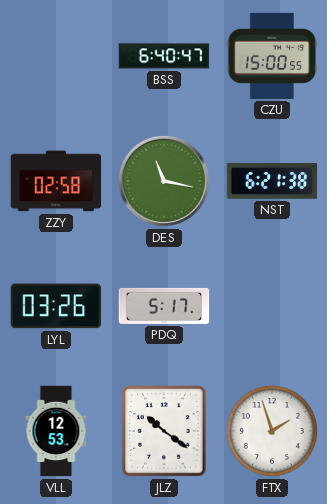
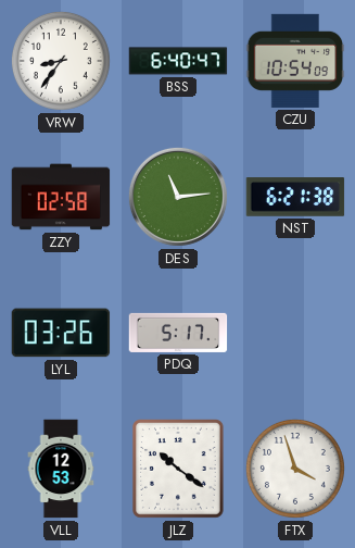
VRW: none -> 8:36
CZU: 15:00 -> 10:54
DES: 11:17 -> 11:14
FTX: 1:57 -> 3:57
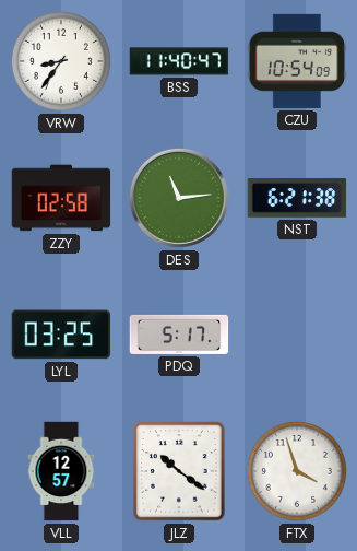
BSS: 6:40 -> 11:40
LYL: 03:26 -> 03:25
VLL: 12:53 -> 12:57
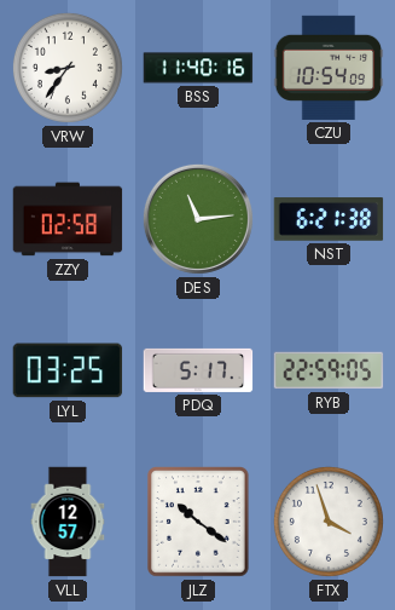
BSS: 11:40:47 -> 11:40:16
RYB: none -> 22:59
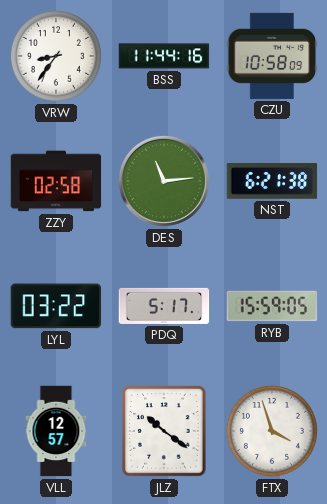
BSS: 11:40 -> 11:44
CZU: 10:54 -> 10:58
LYL: 03:25 -> 03:22
RYB: 22:59 -> 15:59
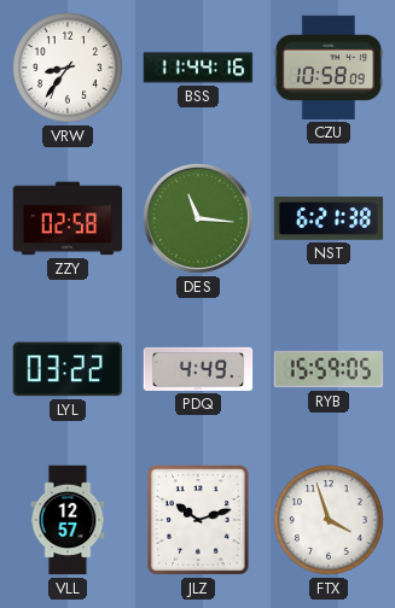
DES: 11:14 -> 11:16
PDQ: 5:17 -> 4:49
JLZ: 10:21 -> 10:12
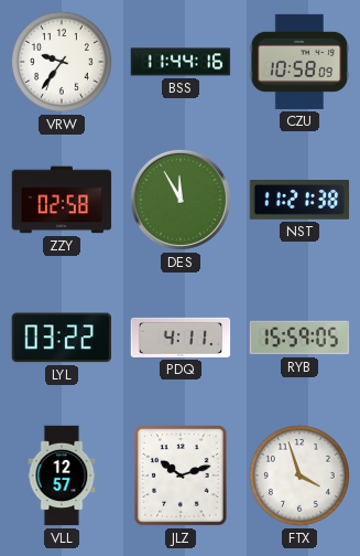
VRW: 8:36 -> 9:36
DES: 11:16 -> 11:55
NST: 6:21 -> 11:21
PDQ: 4:49 -> 4:11
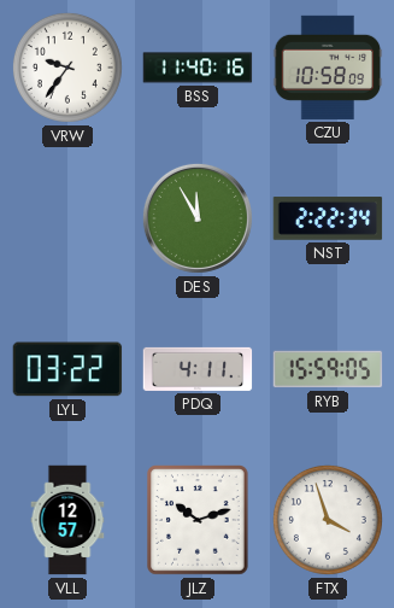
BSS: 11:44 -> 11:40
ZZY: 02:58 -> none
NST: 11:21 -> 2:22
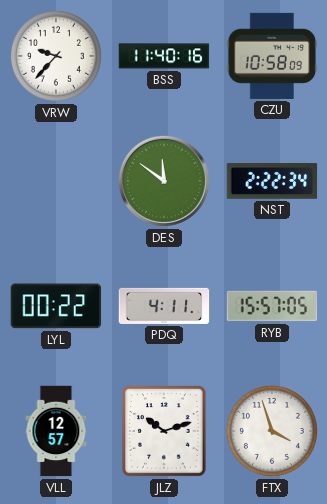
VRW: 9:36 -> 9:37
DES: 11:55 -> 11:51
LYL: 03:22 -> 00:22
RYB: 15:59 -> 15:57
